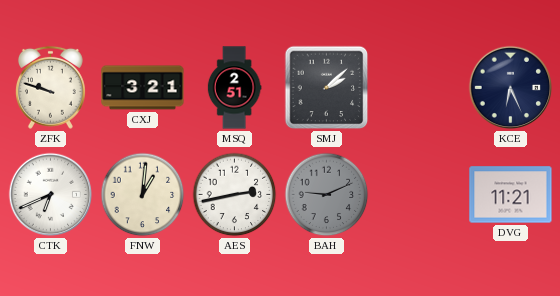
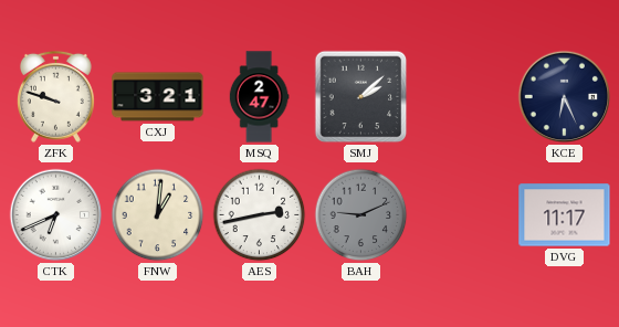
MSQ: 2:51 -> 2:47
DVG: 11:21 -> 11:17
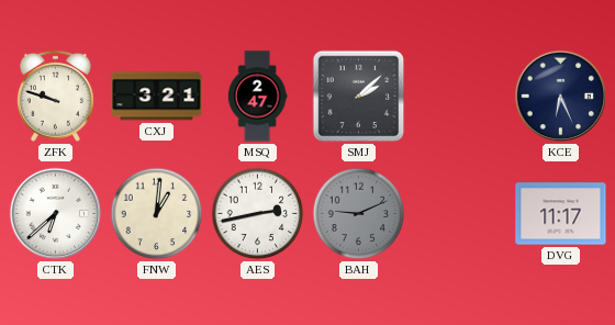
CTK: 6:41 -> 6:38
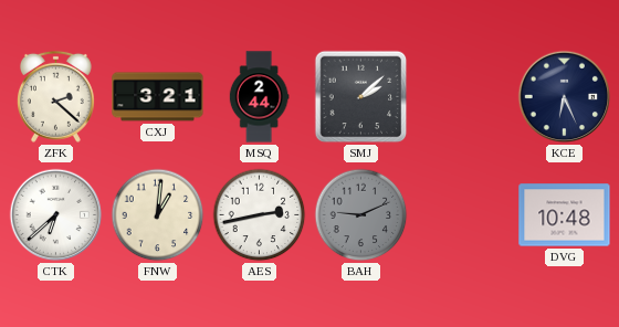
ZFK: 9:48 -> 2:22
MSQ: 2:47 -> 2:44
DVG: 11:17 -> 10:48
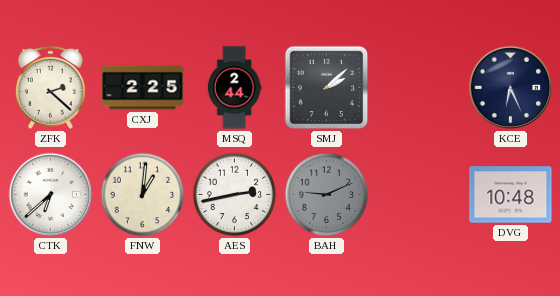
CXJ: 3:21 -> 2:25
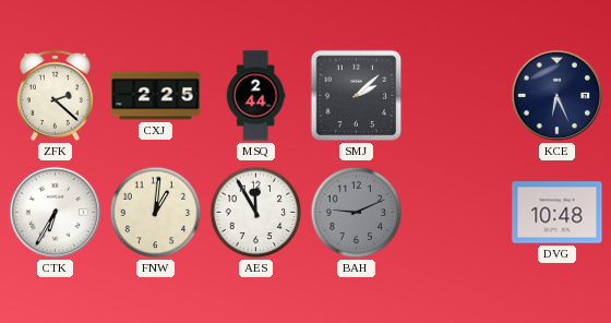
CTK: 6:38 -> 6:35
AES: 2:43 -> 11:55
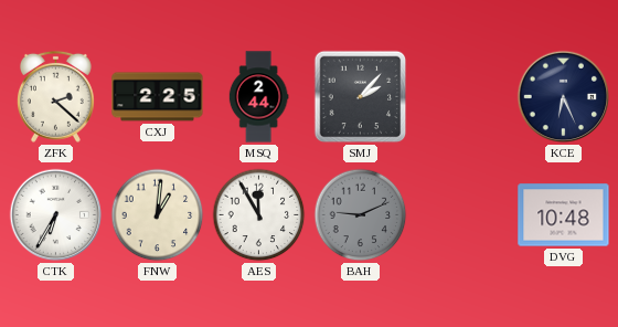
SMJ: 2:08 -> 2:07
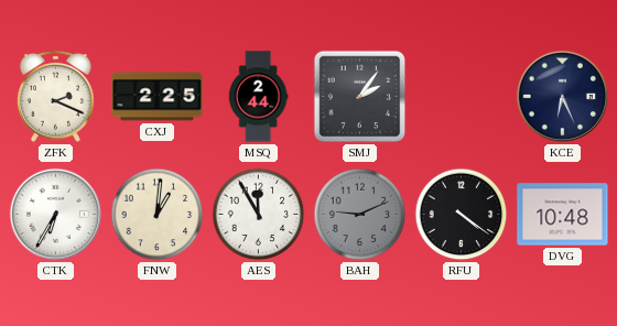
ZFK: 2:22 -> 2:19
SMJ: 2:07 -> 2:06
RFU: none -> 4:21
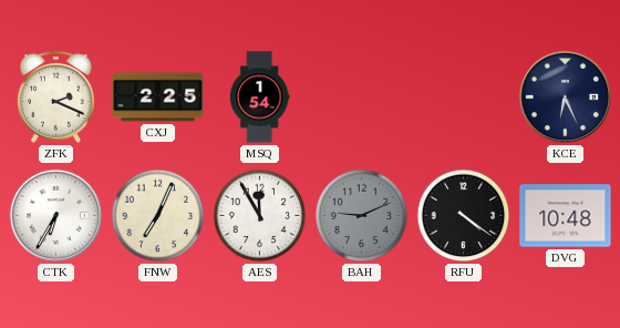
MSQ: 2:44 -> 1:54
SMJ: 2:06 -> none
FNW: 1:01 -> 7:04
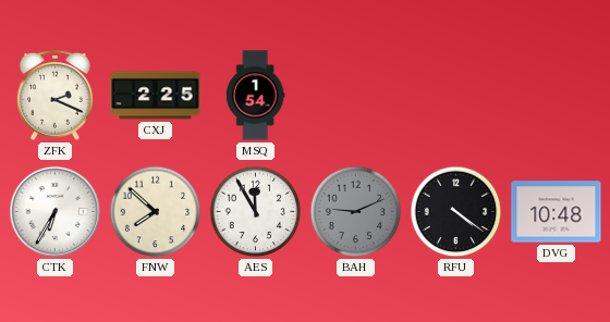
KCE: 6:26 -> none
FNW: 7:04 -> 7:52
